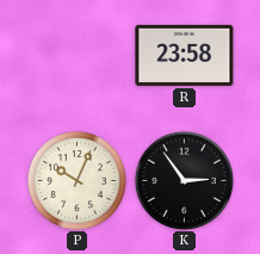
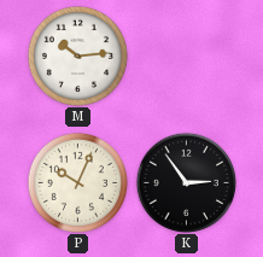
M: none -> 10:14
R: 23:58 -> none
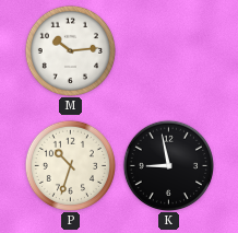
P: 10:04 -> 10:33
K: 2:54 -> 8:58
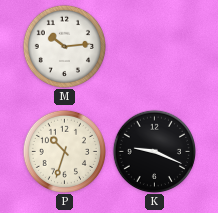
K: 8:58 -> 9:19
